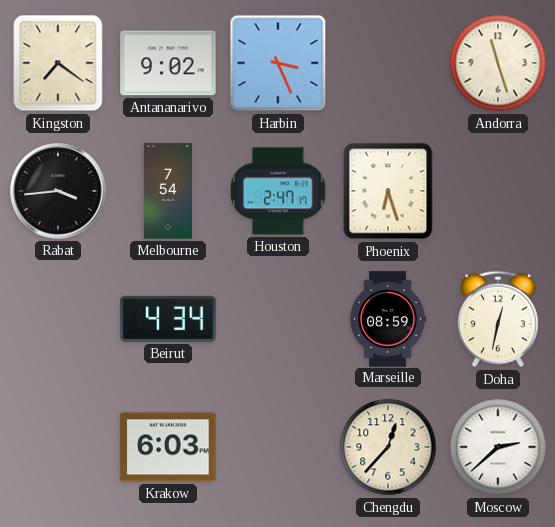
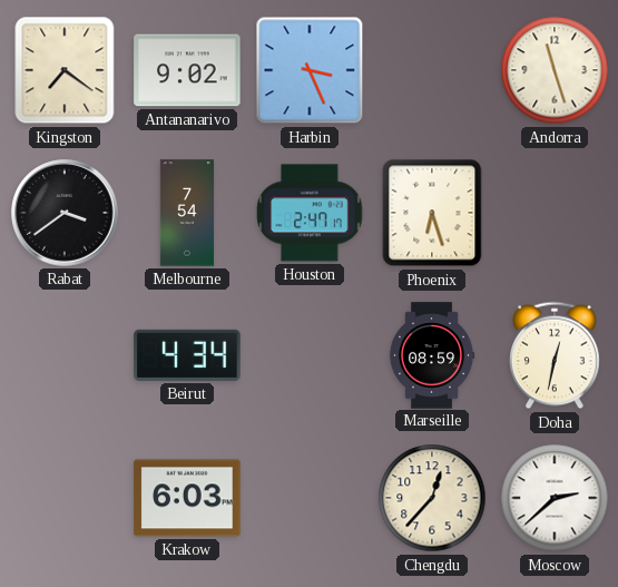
Rabat: 3:44 -> 3:39
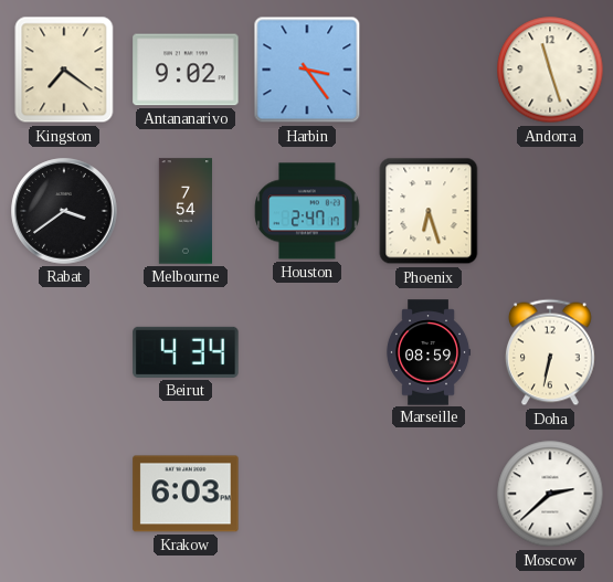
Harbin: 3:26 -> 3:24
Doha: 12:32 -> 6:32
Chengdu: 12:37 -> none
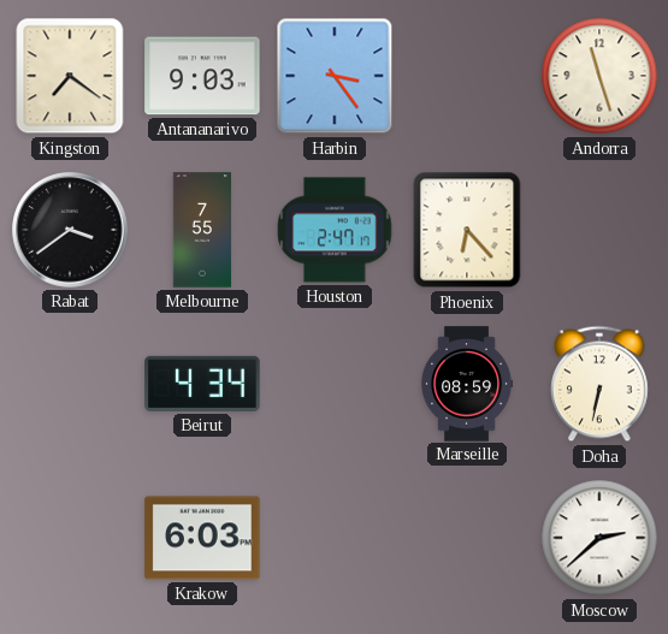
Antananarivo: 9:02 -> 9:03
Melbourne: 7:54 -> 7:55
Phoenix: 6:27 -> 6:23
